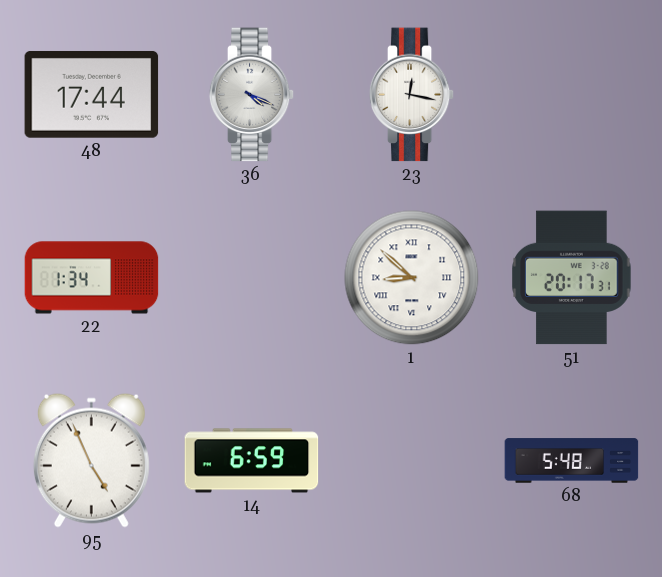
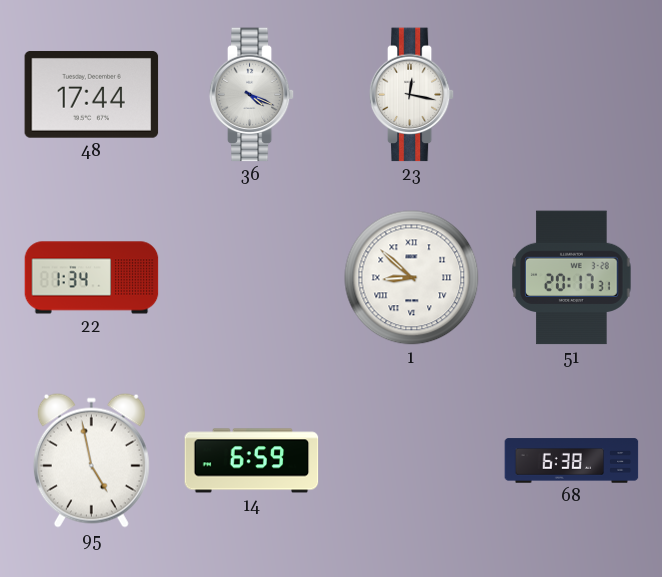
95: 4:56 -> 4:58
68: 5:48 -> 6:38
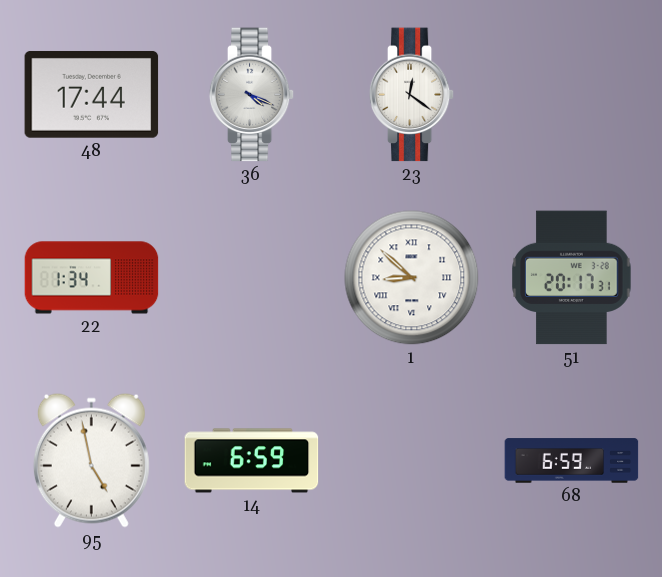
23: 12:17 -> 12:21
68: 6:38 -> 6:59
